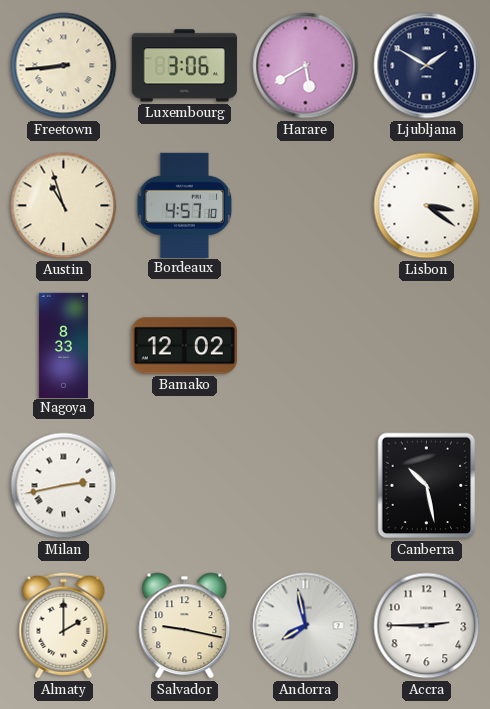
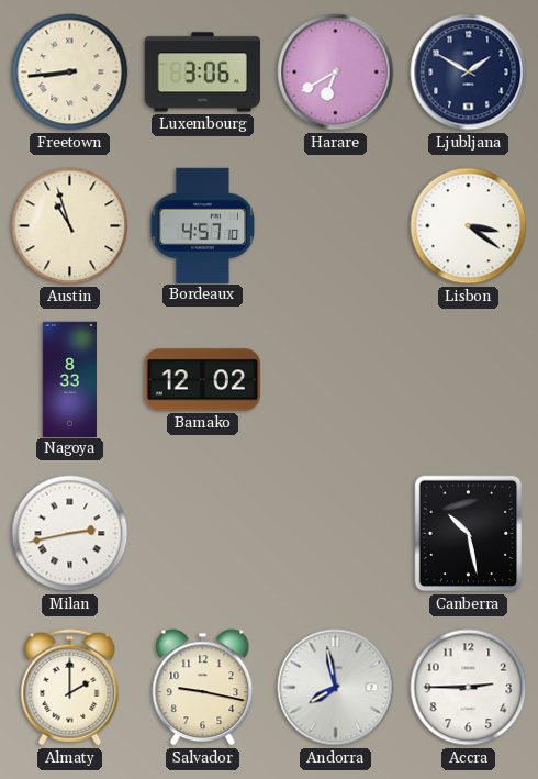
Harare: 5:40 -> 6:40
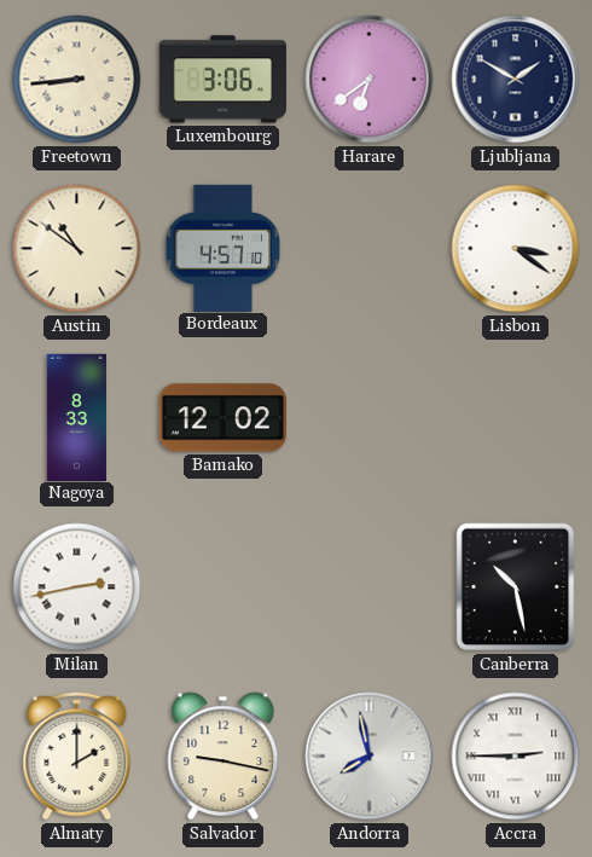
Harare: 6:40 -> 6:39
Austin: 10:57 -> 10:51
Accra numerals: Arabic -> Roman
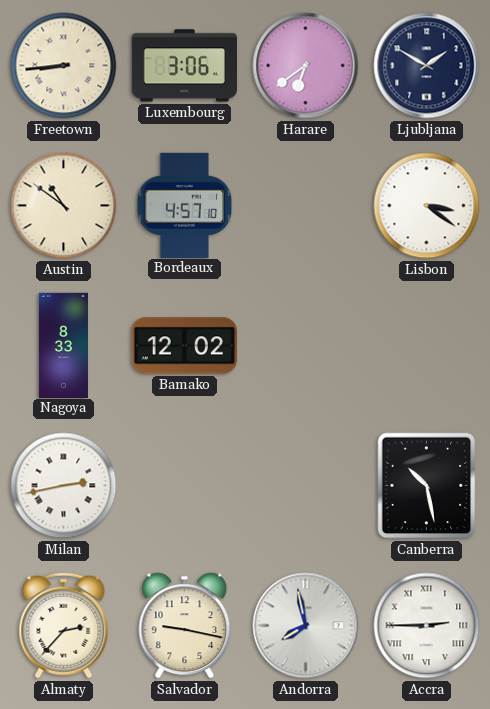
Almaty: 2:00 -> 2:37
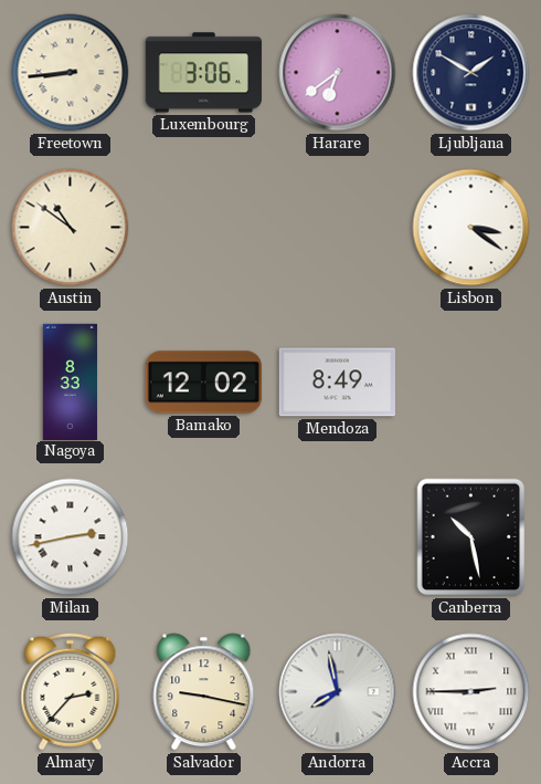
Bordeaux: 4:57 -> none
Mendoza: none -> 8:49
